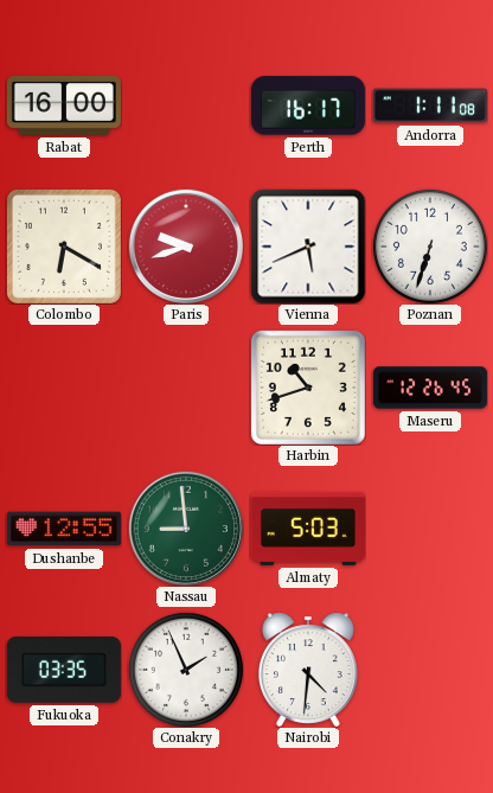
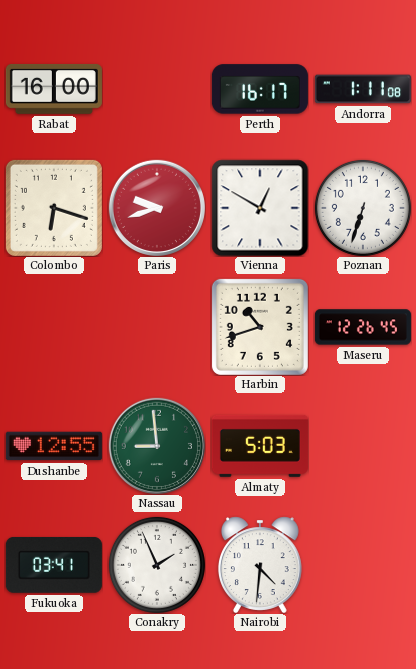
Colombo: 6:20 -> 6:18
Vienna: 5:41 -> 12:50
Fukuoka: 03:35 -> 03:41
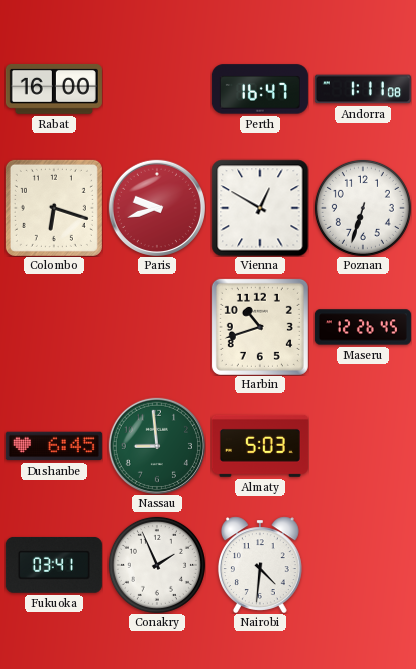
Perth: 16:17 -> 16:47
Dushanbe: 12:55 -> 6:45
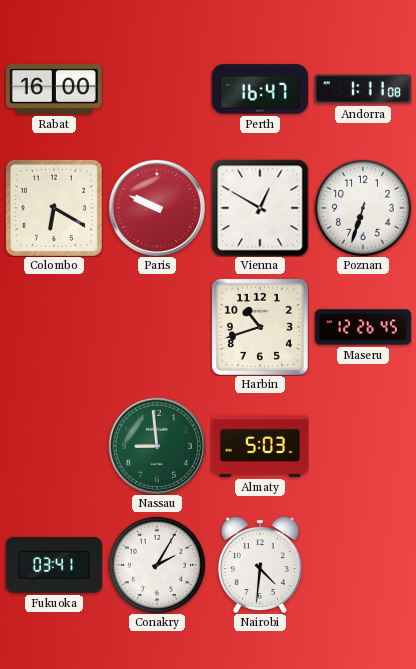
Colombo: 6:18 -> 6:20
Paris: 9:42 -> 9:49
Dushanbe: 6:45 -> none
Conakry: 1:56 -> 2:05
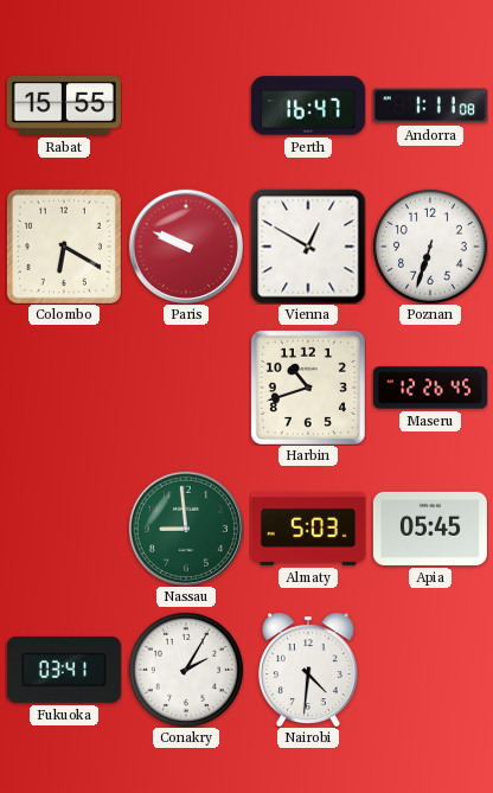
Rabat: 16:00 -> 15:55
Apia: none -> 05:45
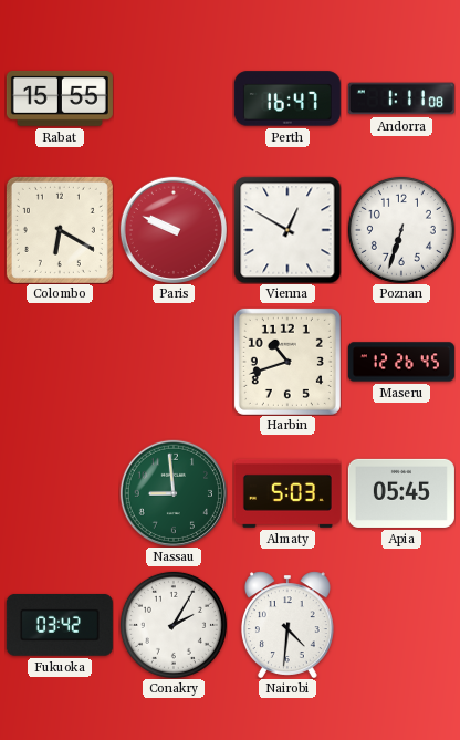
Fukuoka: 03:41 -> 03:42
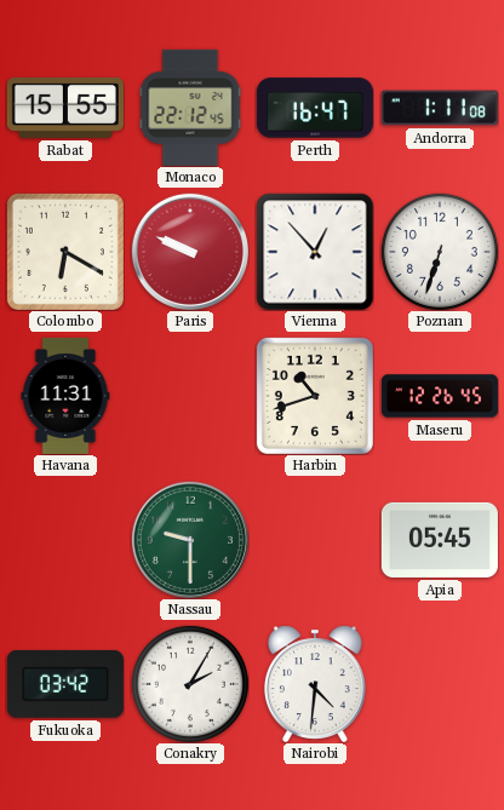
Monaco: none -> 22:12
Vienna: 12:50 -> 12:53
Havana: none -> 11:31
Nassau: 8:59 -> 9:30
Almaty: 5:03 -> none
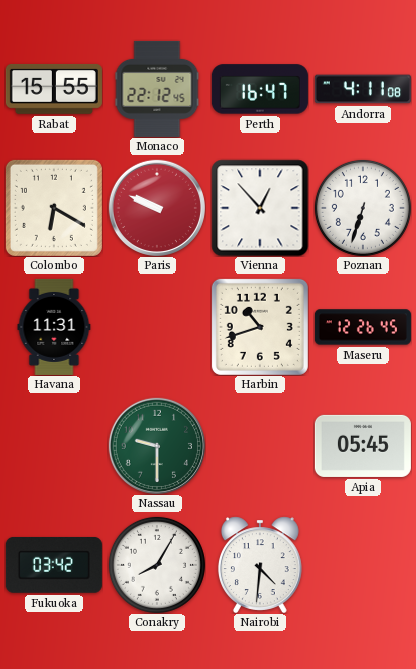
Andorra: 1:11 -> 4:11
Conakry: 2:05 -> 8:05
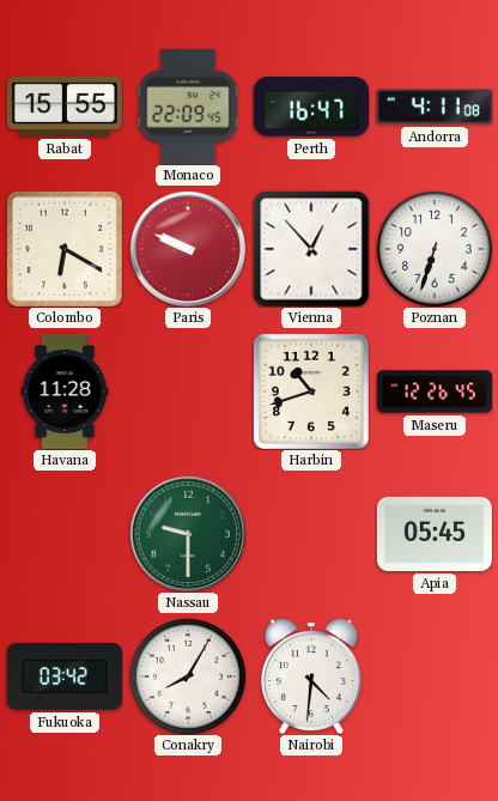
Monaco: 22:12 -> 22:09
Havana: 11:31 -> 11:28
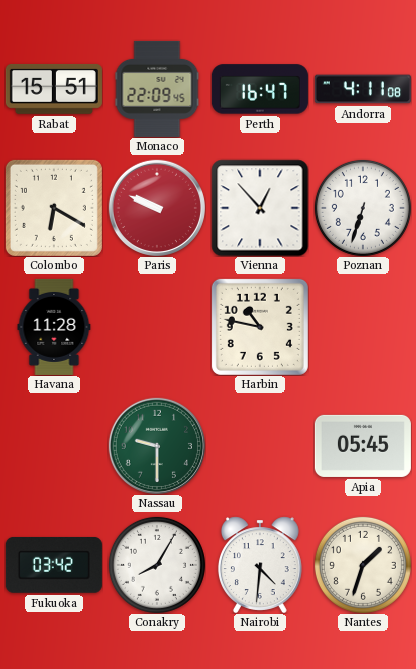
Rabat: 15:55 -> 15:51
Harbin: 10:42 -> 10:47
Maseru: 12:26 -> none
Nantes: none -> 1:33
